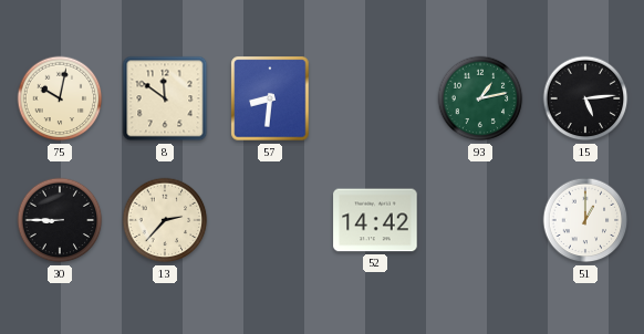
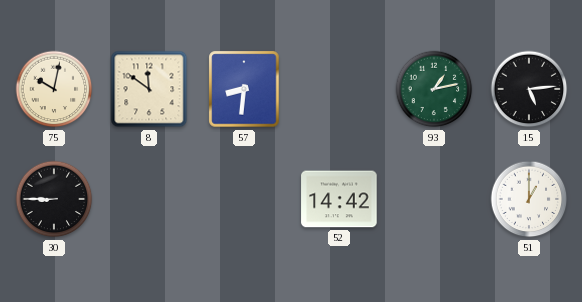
13: 2:37 -> none
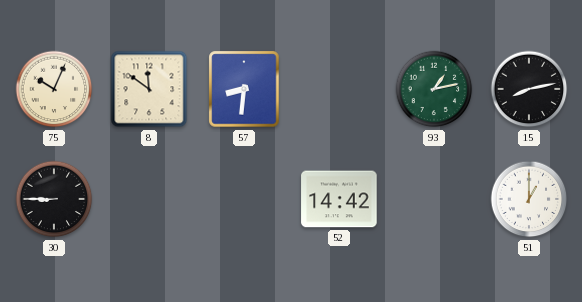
75: 10:02 -> 10:04
15: 5:14 -> 8:13
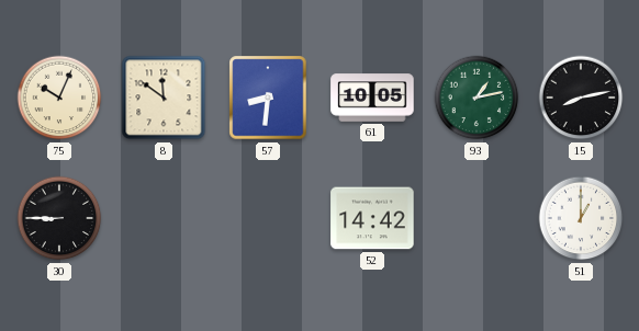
61: none -> 10:05
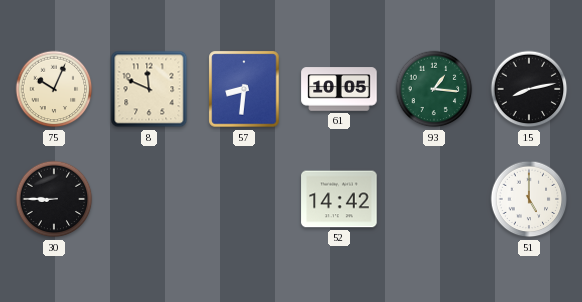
8: 11:51 -> 11:49
93: 1:13 -> 1:16
51: 1:00 -> 5:00
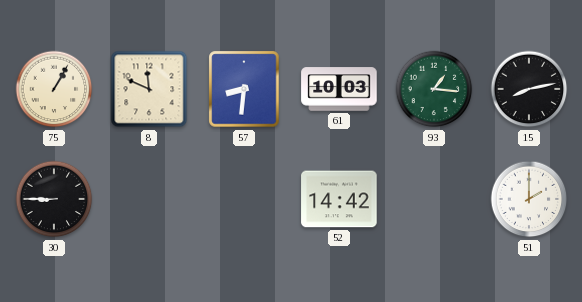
75: 10:04 -> 1:05
61: 10:05 -> 10:03
51: 5:00 -> 2:00
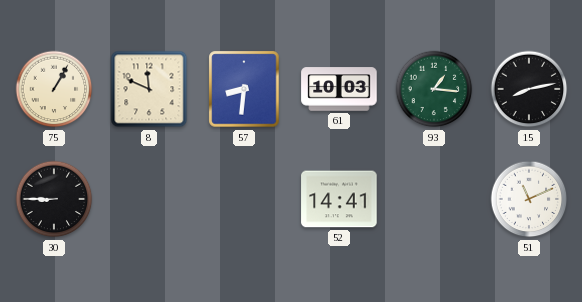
52: 14:42 -> 14:41
51: 2:00 -> 11:11
